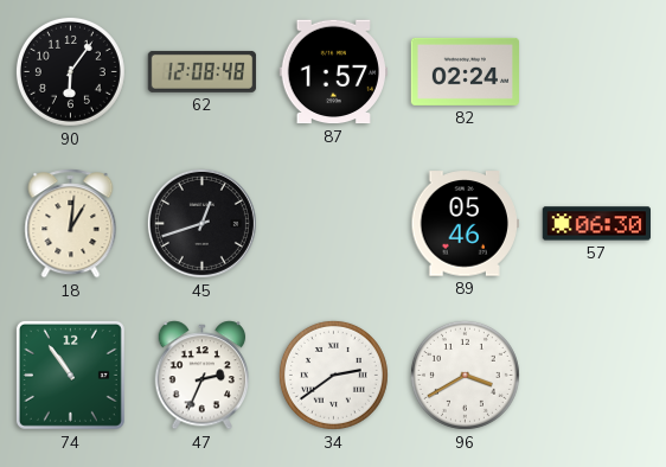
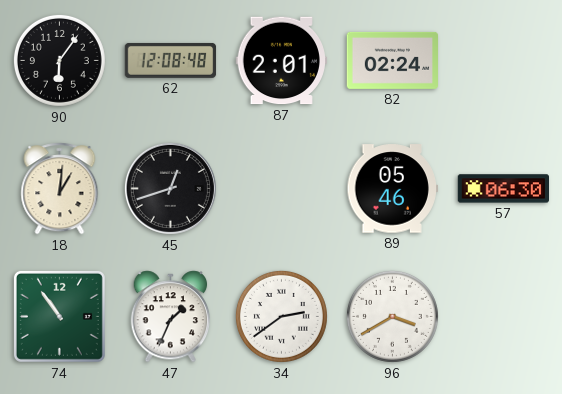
87: 1:57 -> 2:01
47: 2:34 -> 1:34
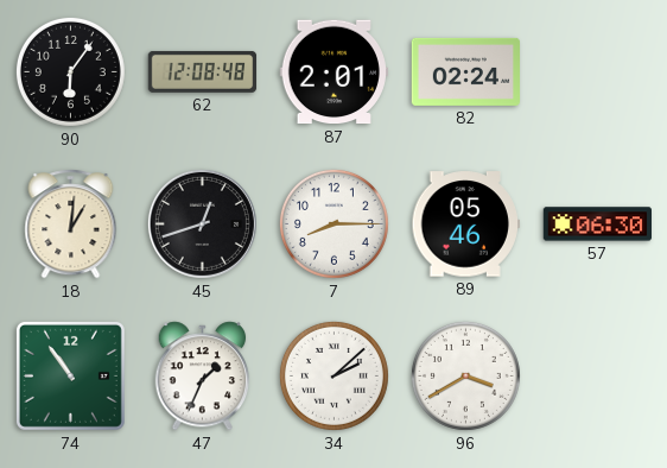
7: none -> 8:15
34: 2:39 -> 2:08
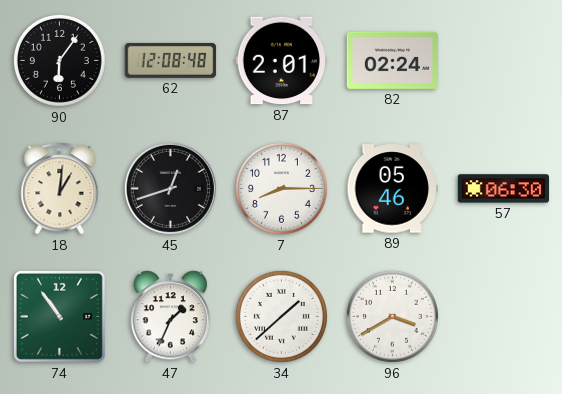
34: 2:08 -> 1:38
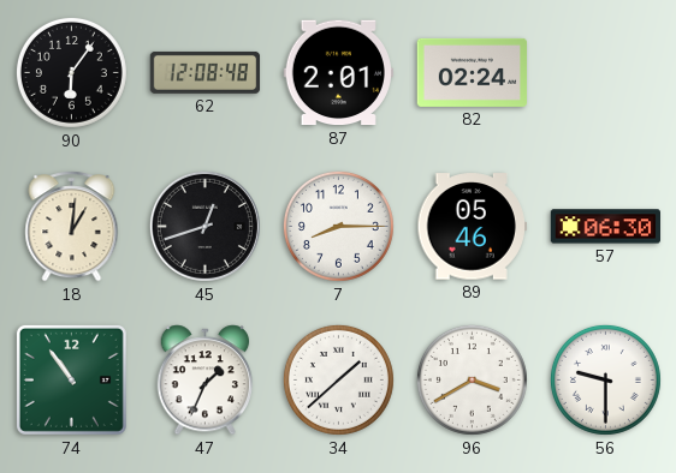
56: none -> 9:30
